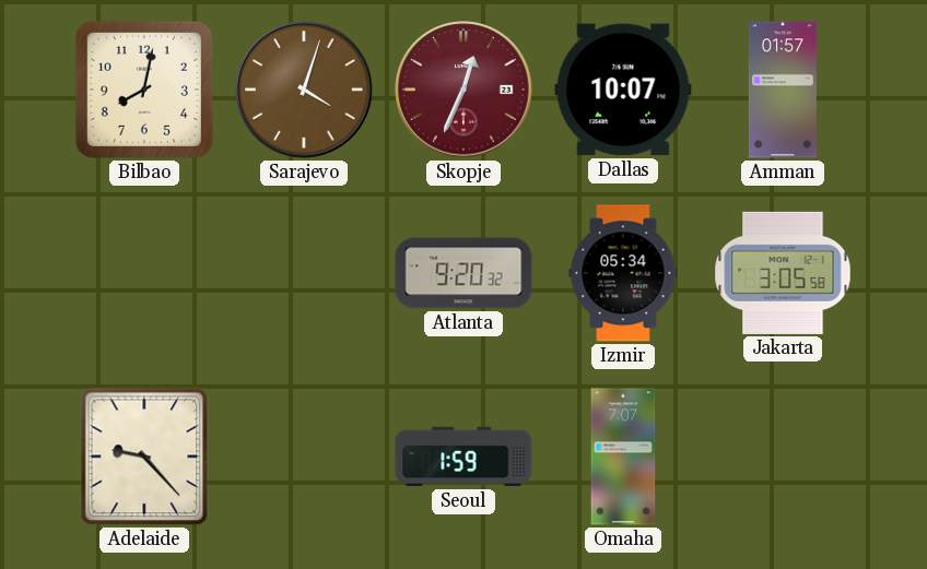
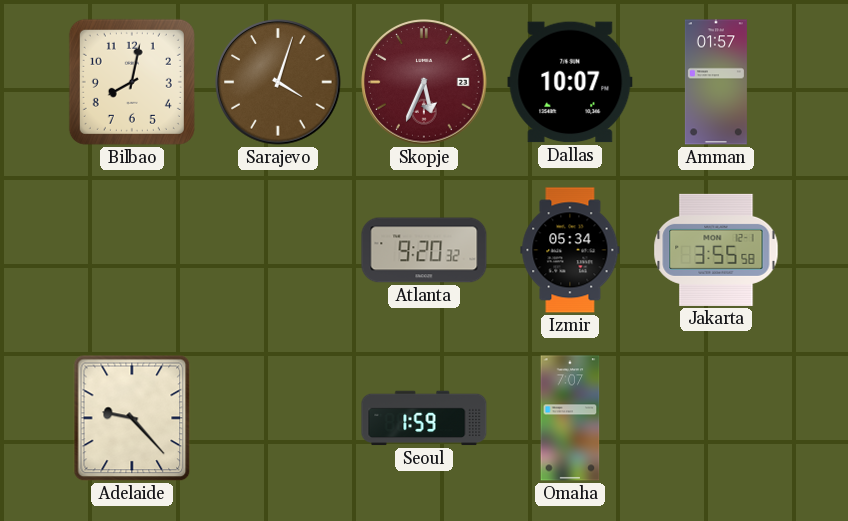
Skopje: 12:34 -> 5:34
Jakarta: 3:05 -> 3:55
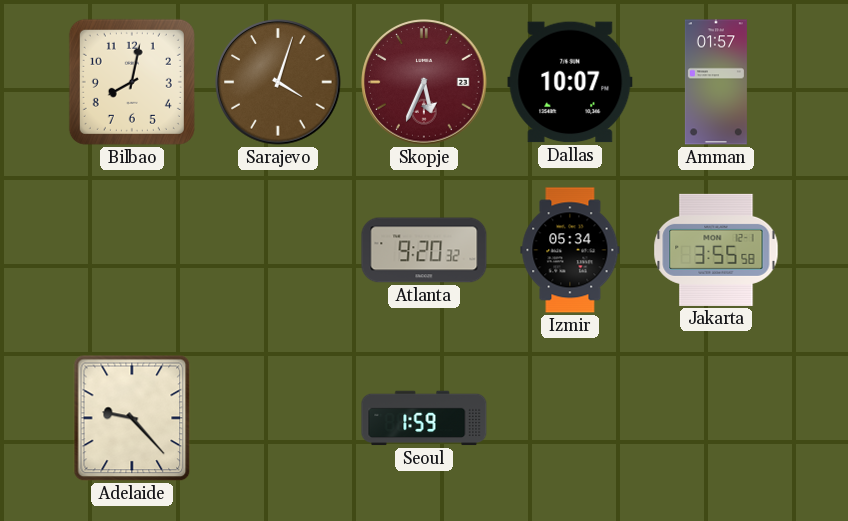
Omaha: 7:07 -> none
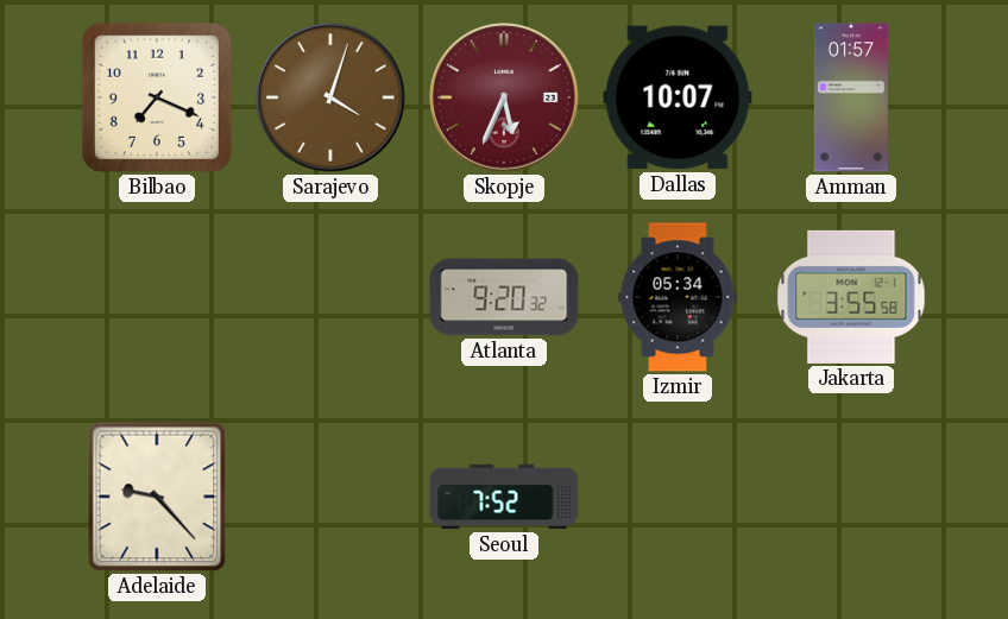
Bilbao: 8:02 -> 7:19
Seoul: 1:59 -> 7:52
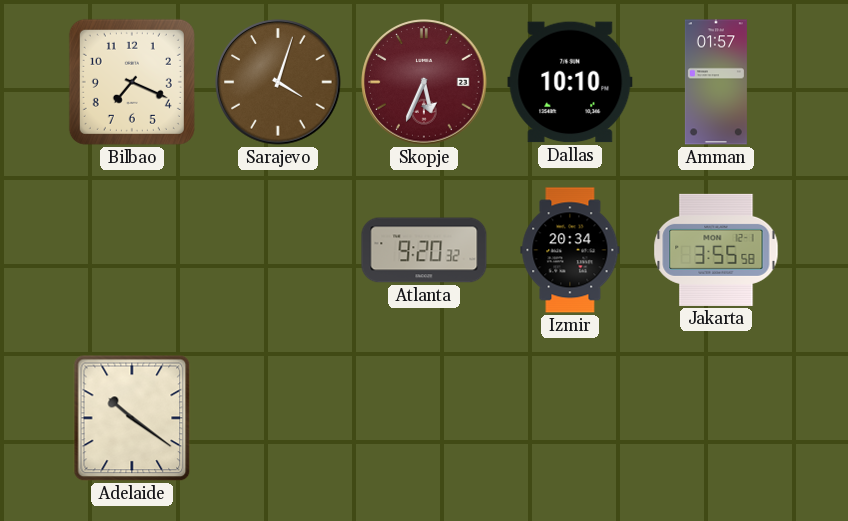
Dallas: 10:07 -> 10:10
Izmir: 05:34 -> 20:34
Adelaide: 9:23 -> 10:21
Seoul: 7:52 -> none
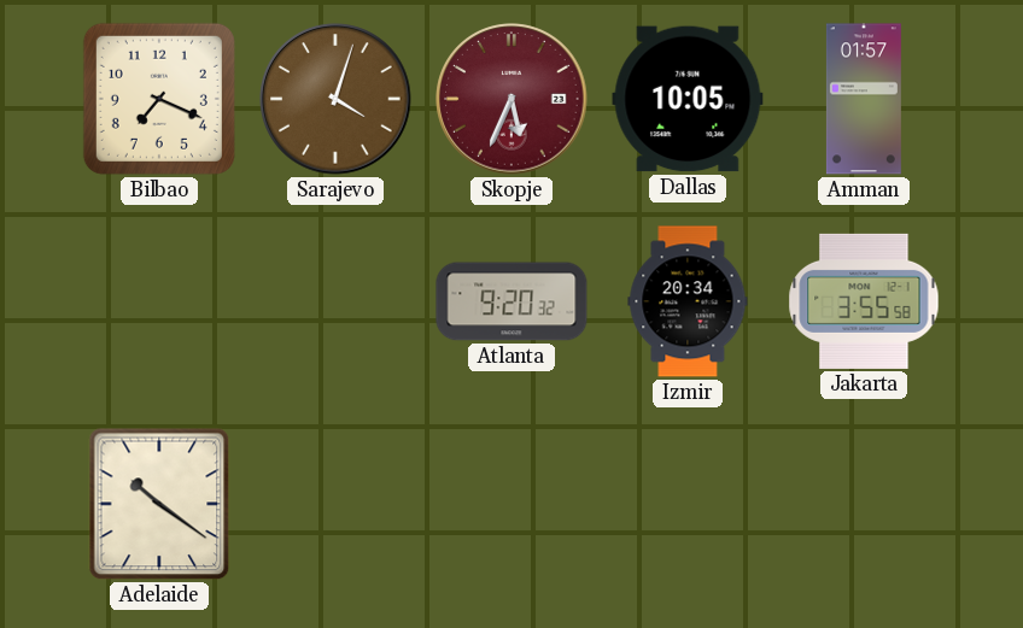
Dallas: 10:10 -> 10:05
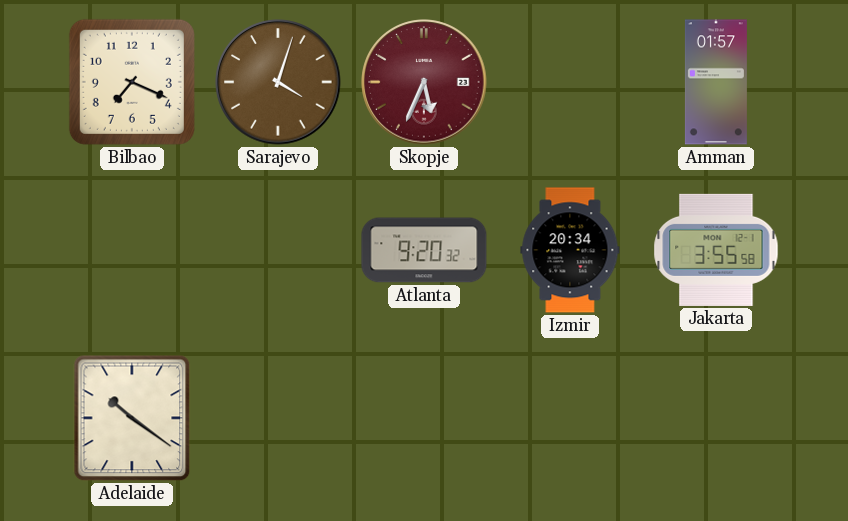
Dallas: 10:05 -> none
